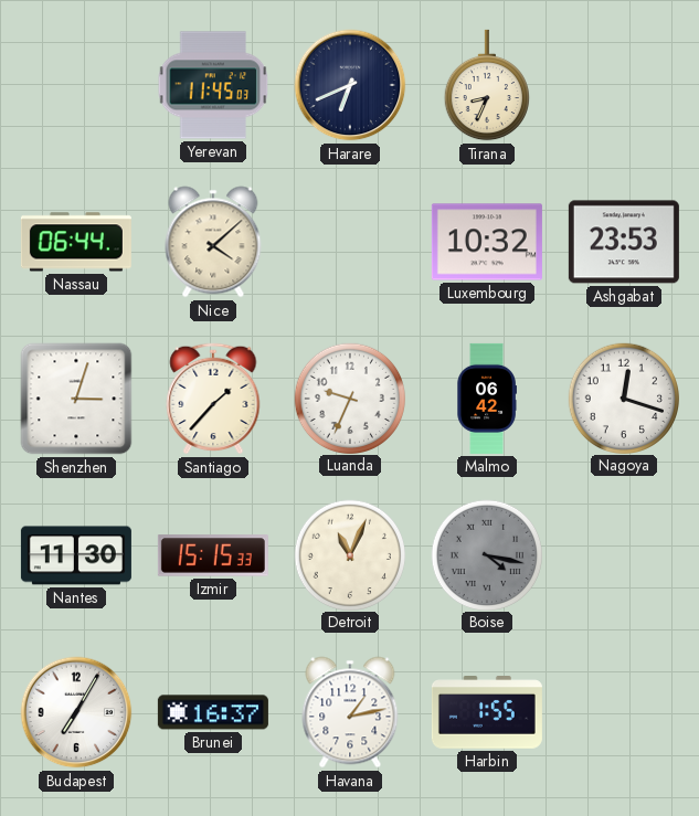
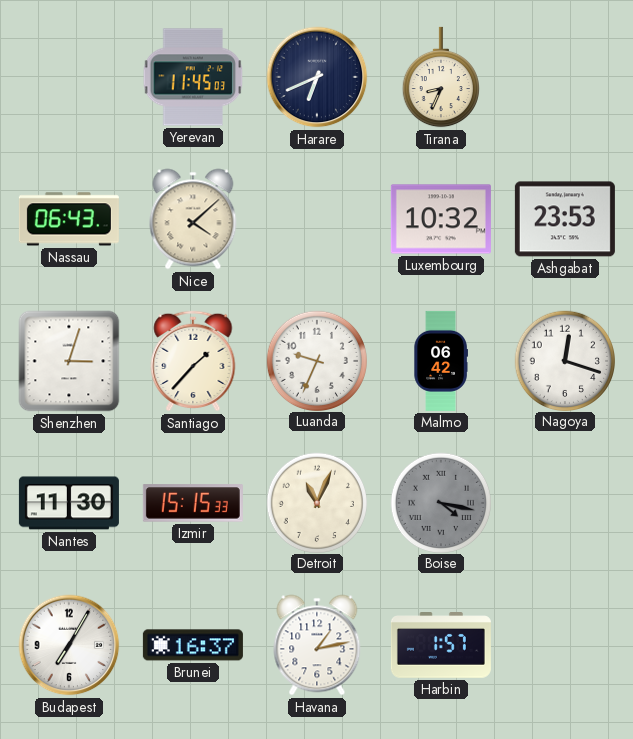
Nassau: 06:44 -> 06:43
Harbin: 1:55 -> 1:57
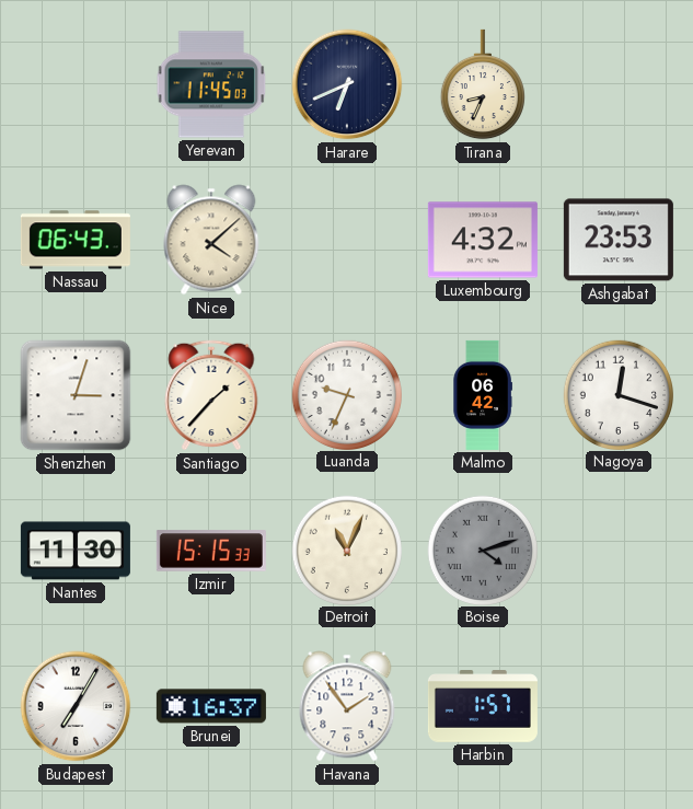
Luxembourg: 10:32 -> 4:32
Boise: 4:17 -> 4:12
Havana: 1:13 -> 1:54
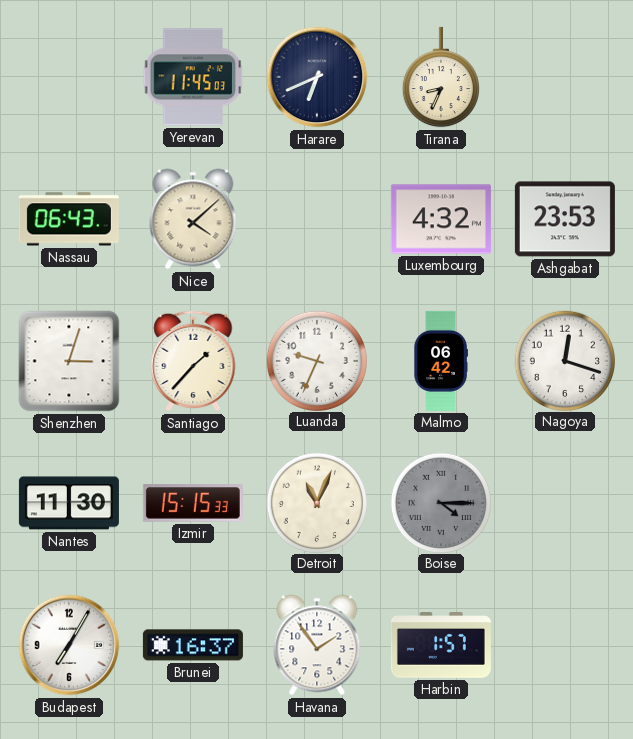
Boise: 4:12 -> 4:15
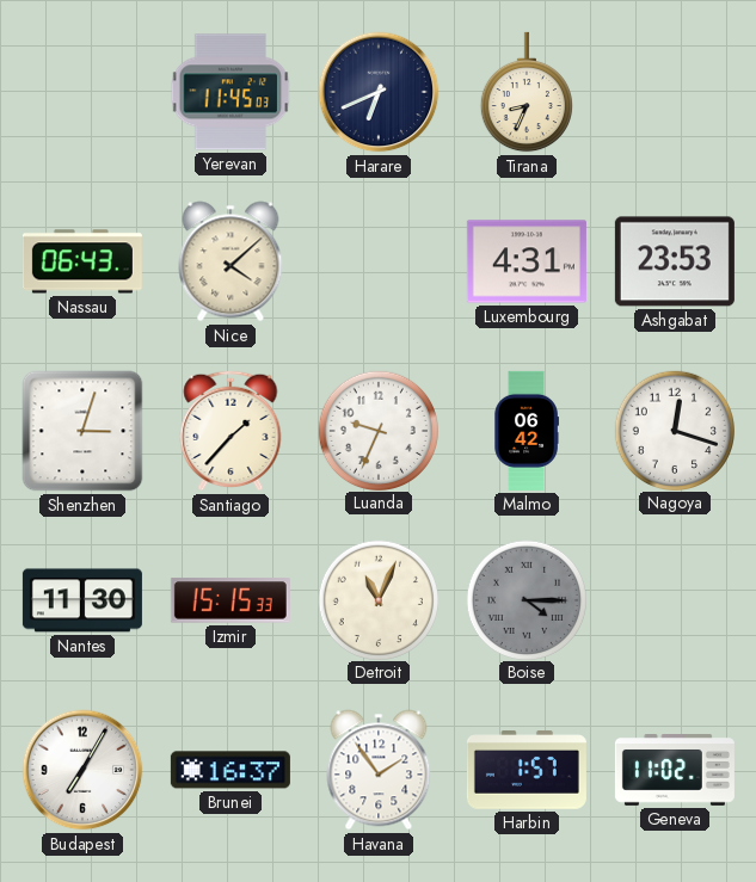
Luxembourg: 4:32 -> 4:31
Geneva: none -> 11:02
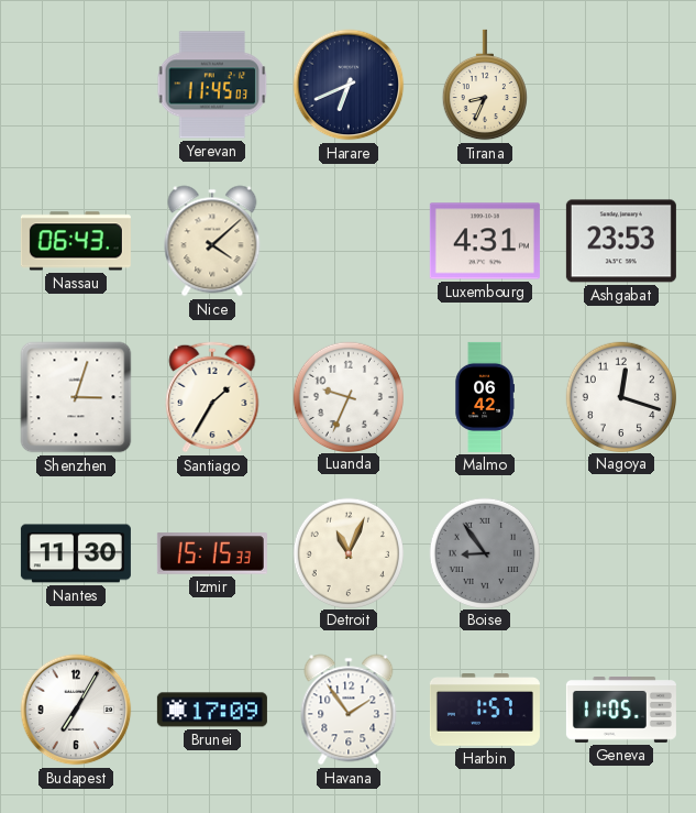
Santiago: 1:37 -> 1:35
Boise: 4:15 -> 8:54
Brunei: 16:37 -> 17:09
Geneva: 11:02 -> 11:05
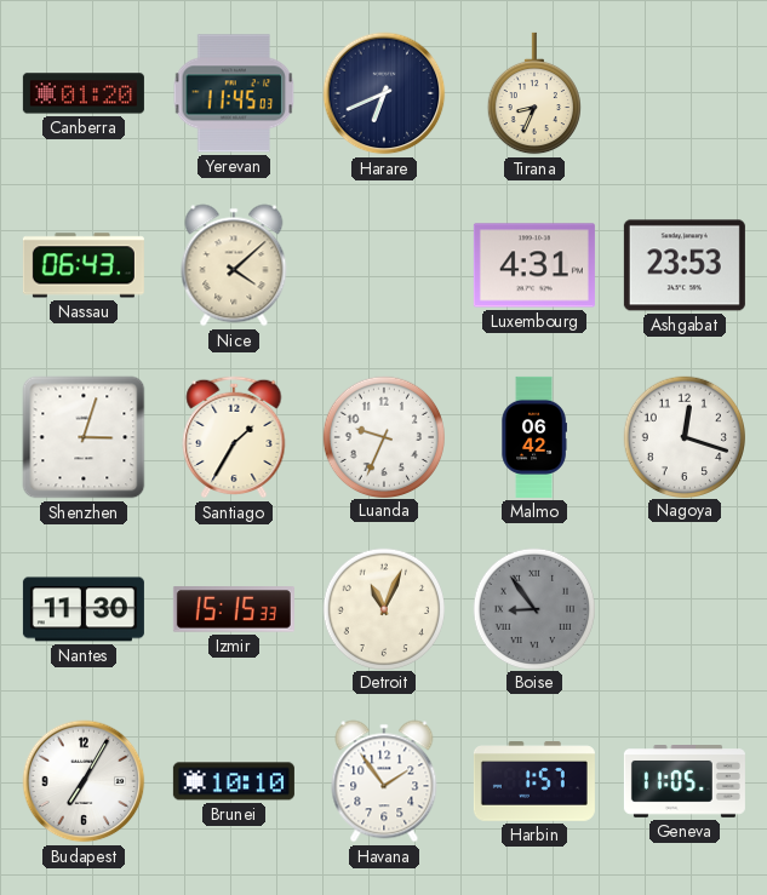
Canberra: none -> 01:20
Brunei: 17:09 -> 10:10
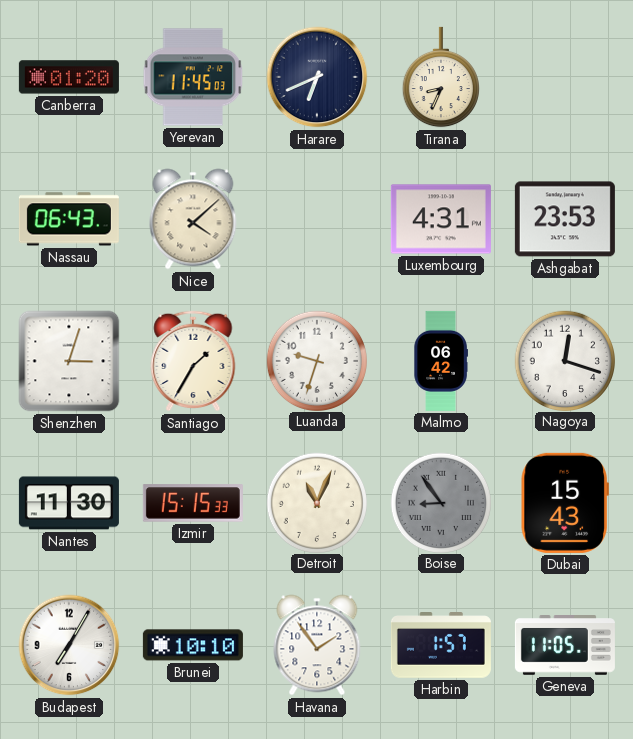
Luanda: 9:34 -> 9:33
Dubai: none -> 15:43
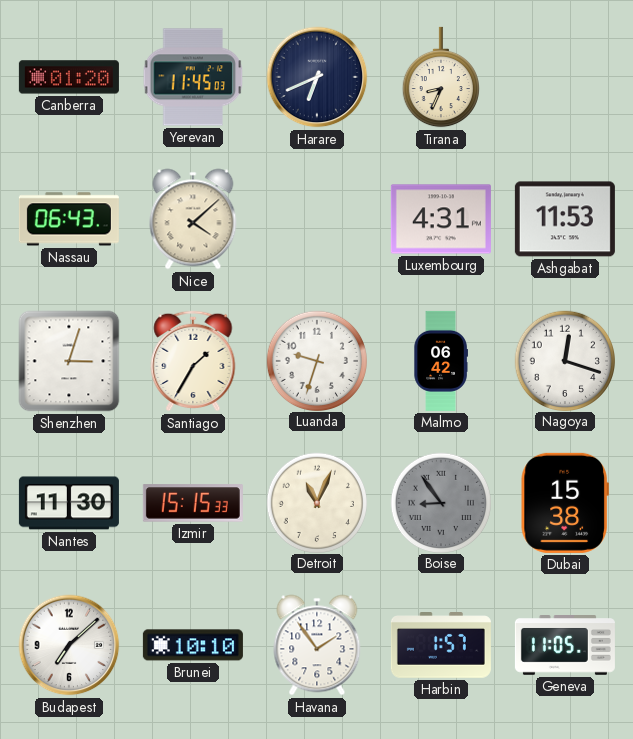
Ashgabat: 23:53 -> 11:53
Dubai: 15:43 -> 15:38
Budapest: 7:05 -> 7:08
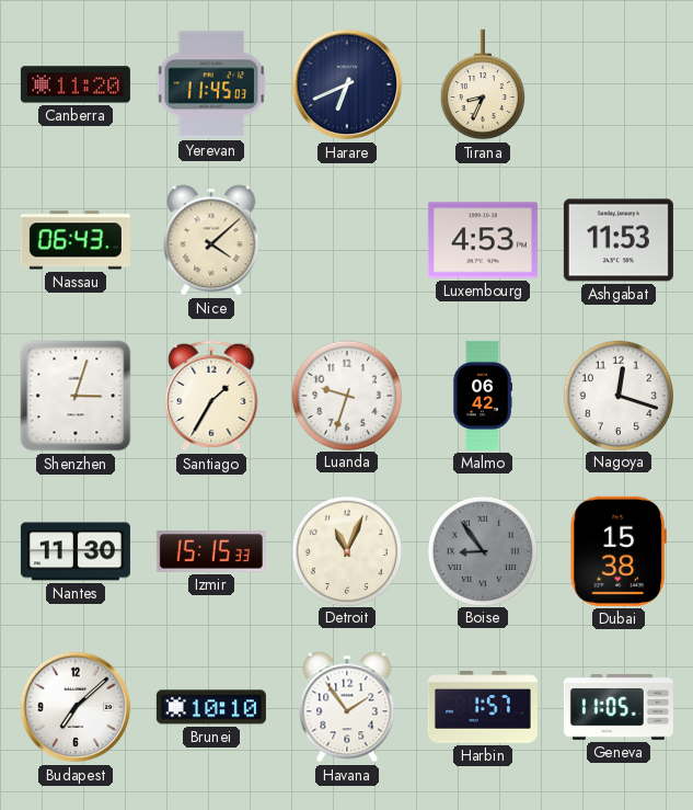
Canberra: 01:20 -> 11:20
Luxembourg: 4:31 -> 4:53
